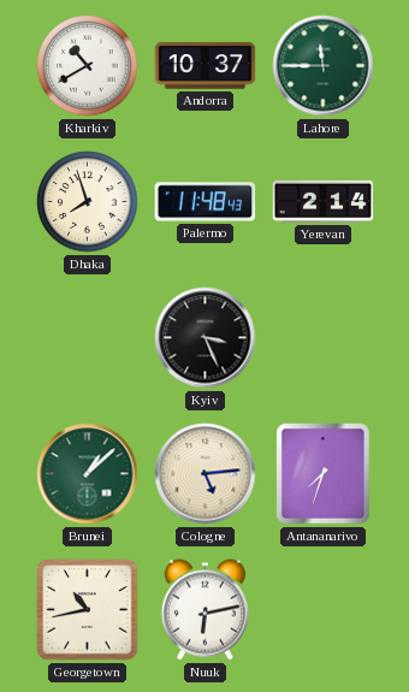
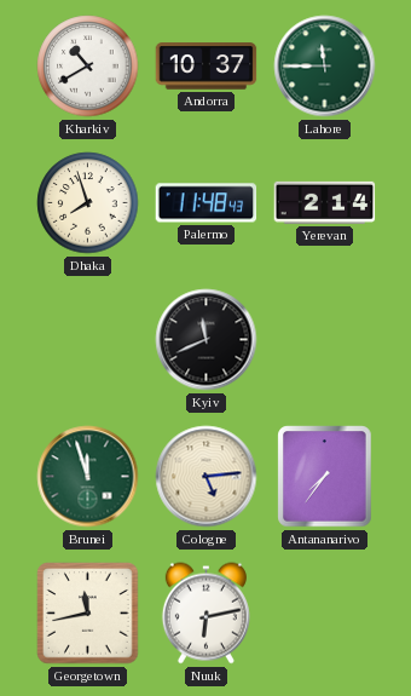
Kyiv: 3:26 -> 11:41
Brunei: 1:08 -> 11:57
Antananarivo: 7:33 -> 7:36
Georgetown: 10:43 -> 11:43
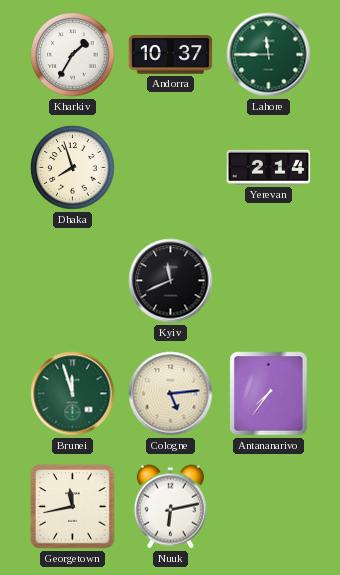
Kharkiv: 10:40 -> 1:35
Palermo: 11:48 -> none
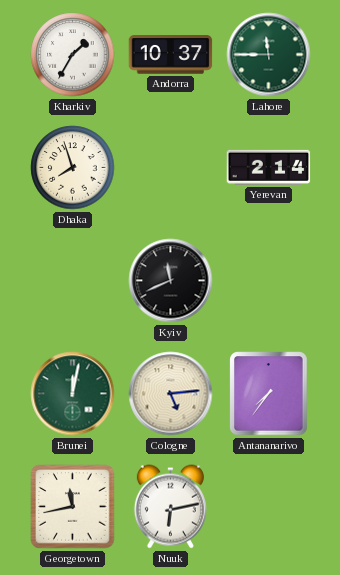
Brunei: 11:57 -> 12:02
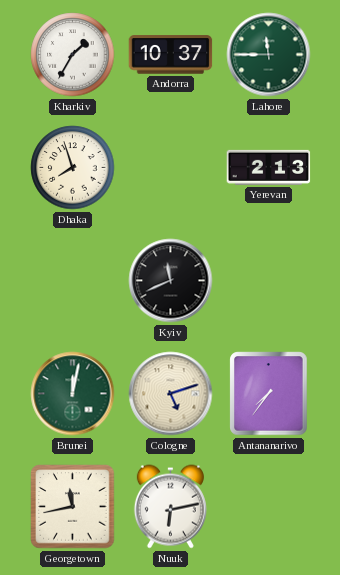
Yerevan: 2:14 -> 2:13
Cologne: 5:14 -> 5:12
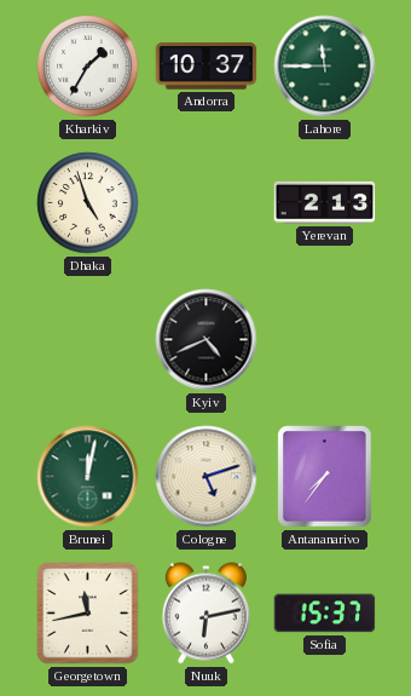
Dhaka: 7:57 -> 4:57
Kyiv: 11:41 -> 4:41
Sofia: none -> 15:37
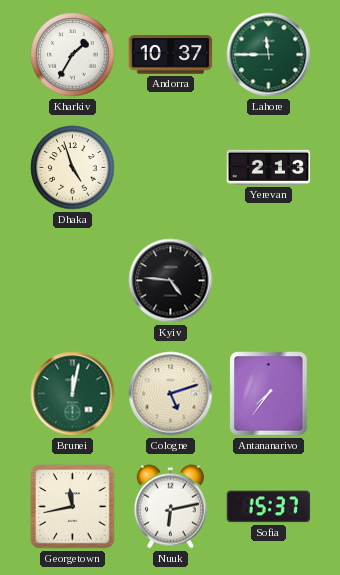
Kyiv: 4:41 -> 4:46
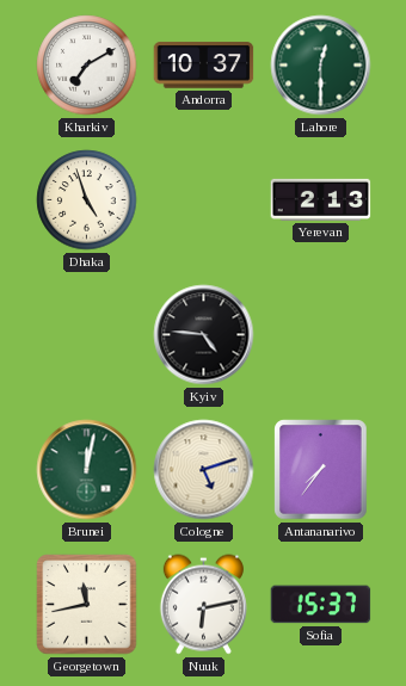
Kharkiv: 1:35 -> 7:10
Lahore: 11:45 -> 12:30
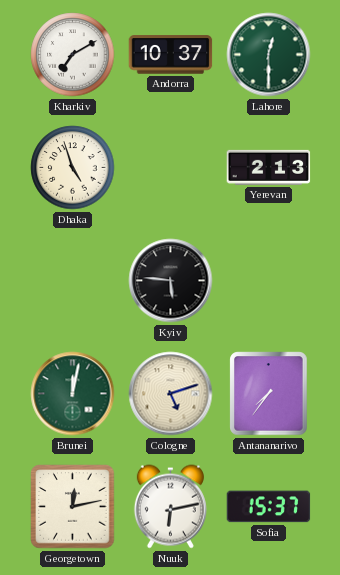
Kyiv: 4:46 -> 5:46
Georgetown: 11:43 -> 12:13
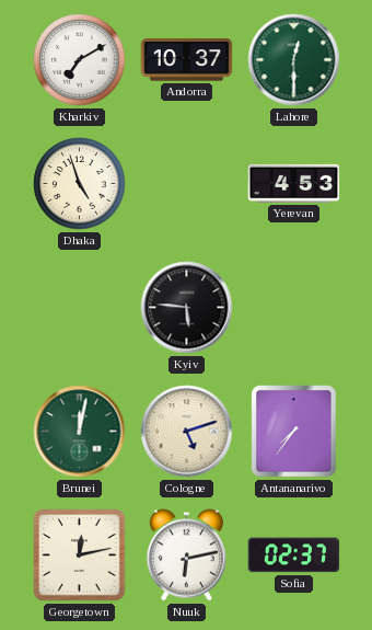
Yerevan: 2:13 -> 4:53
Sofia: 15:37 -> 02:37
